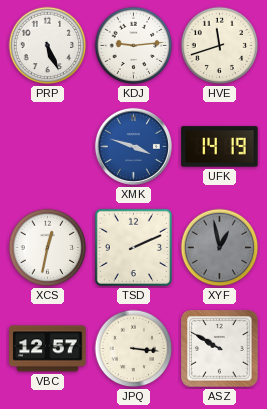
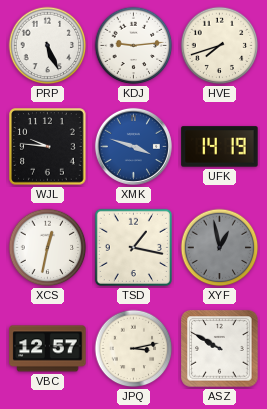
HVE: 11:42 -> 7:42
WJL: none -> 9:46
TSD: 2:11 -> 1:17
JPQ: 3:16 -> 3:13
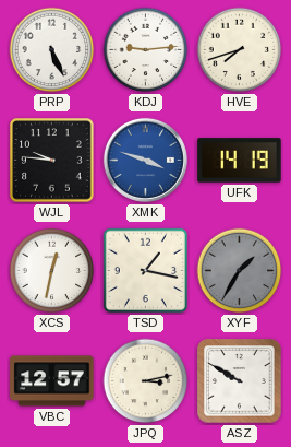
XYF: 12:58 -> 1:35
